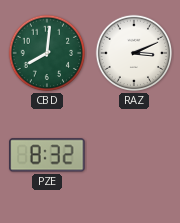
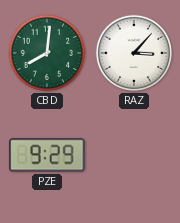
RAZ: 3:11 -> 3:07
PZE: 8:32 -> 9:29
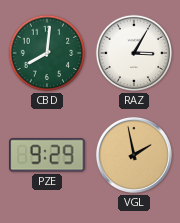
RAZ: 3:07 -> 3:05
VGL: none -> 1:58
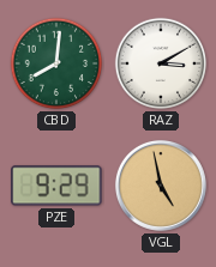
RAZ: 3:05 -> 3:10
VGL: 1:58 -> 4:58
